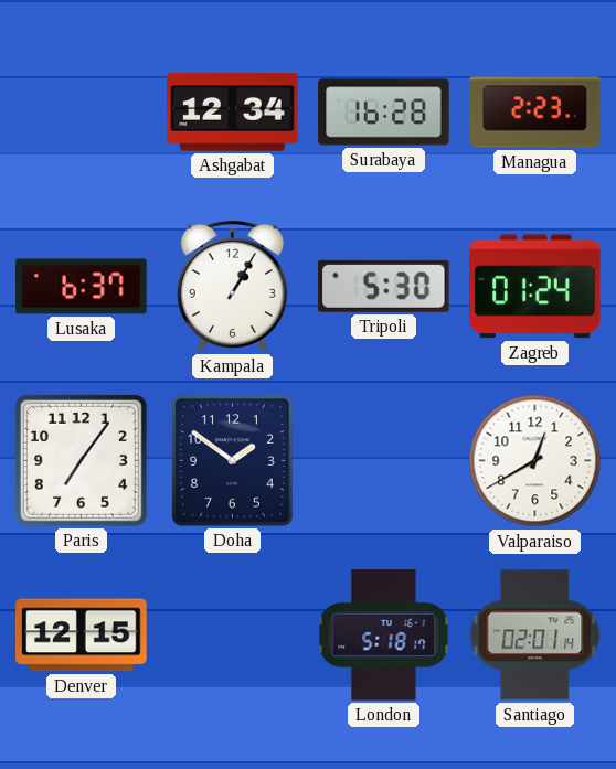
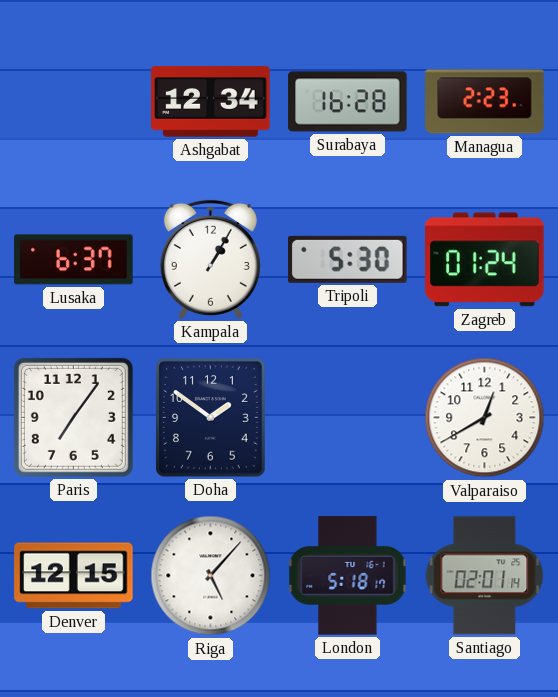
Riga: none -> 5:07
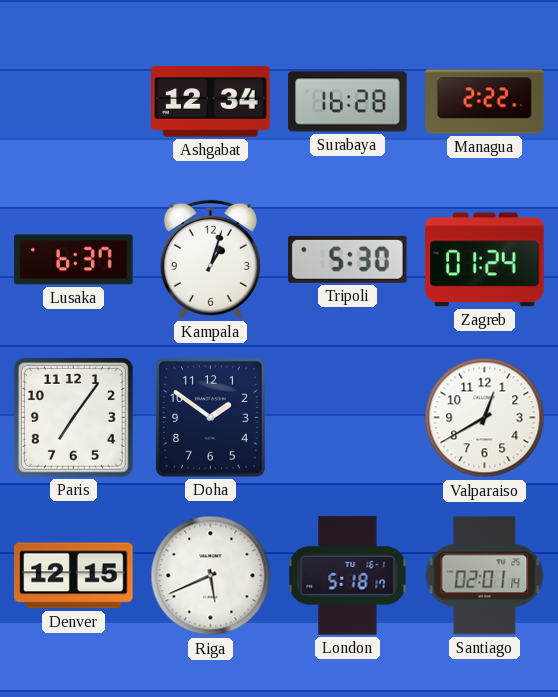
Managua: 2:23 -> 2:22
Kampala: 1:05 -> 1:03
Riga: 5:07 -> 5:41
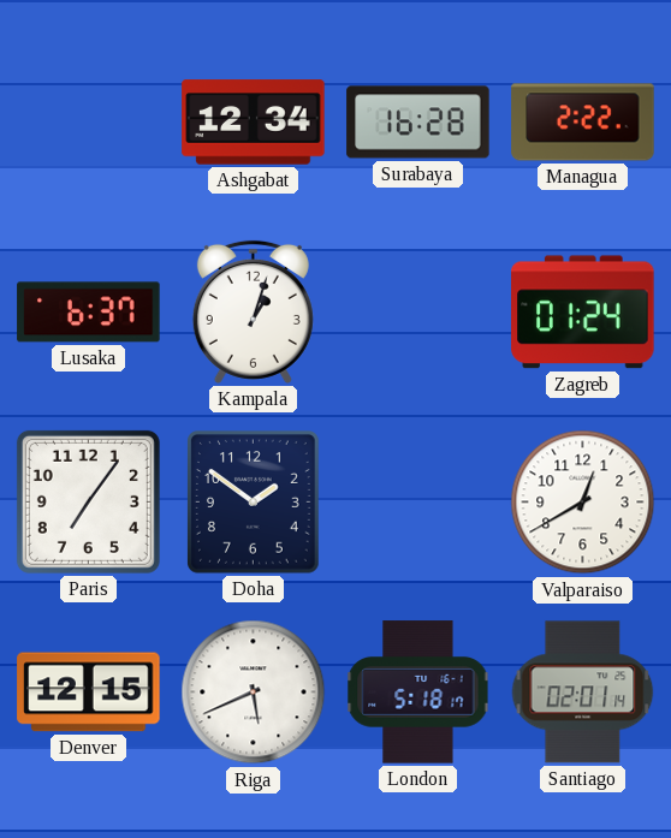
Tripoli: 5:30 -> none
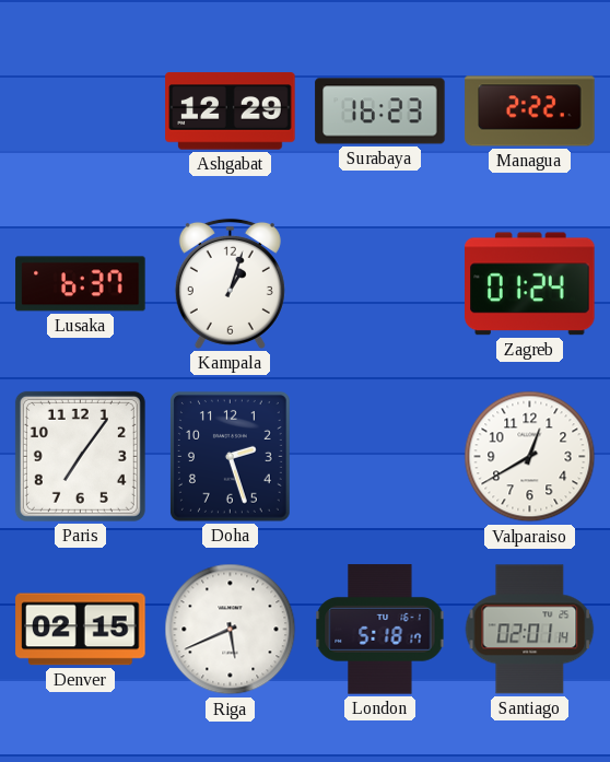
Ashgabat: 12:34 -> 12:29
Surabaya: 16:28 -> 16:23
Doha: 1:51 -> 2:27
Denver: 12:15 -> 02:15
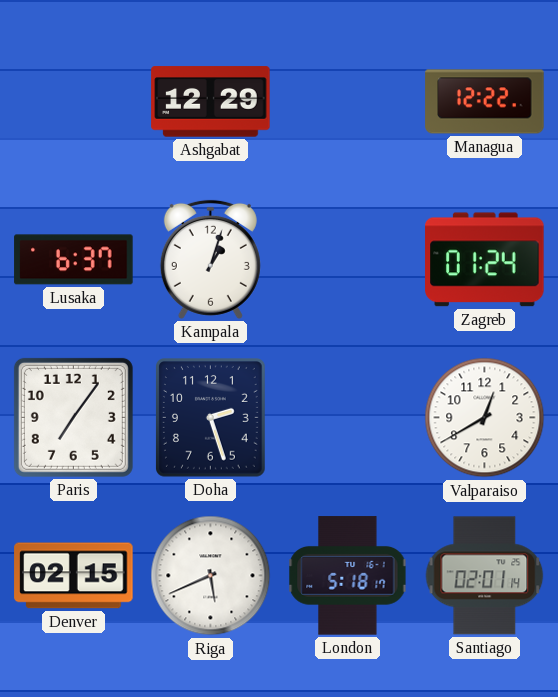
Surabaya: 16:23 -> none
Managua: 2:22 -> 12:22
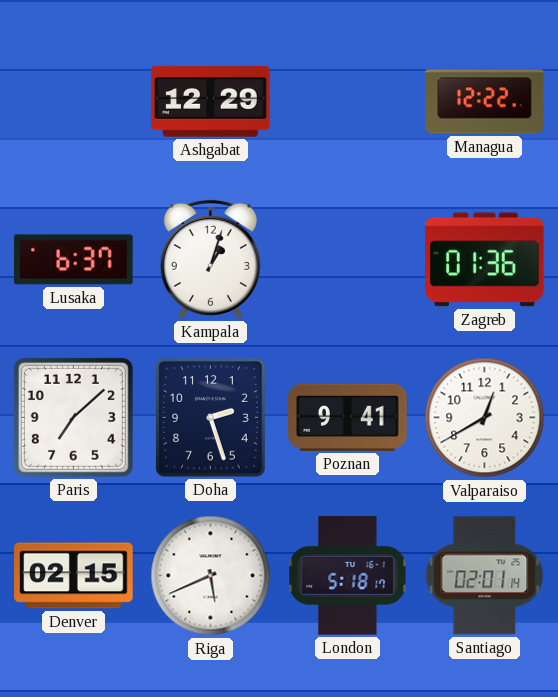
Zagreb: 01:24 -> 01:36
Paris: 7:06 -> 7:08
Poznan: none -> 9:41
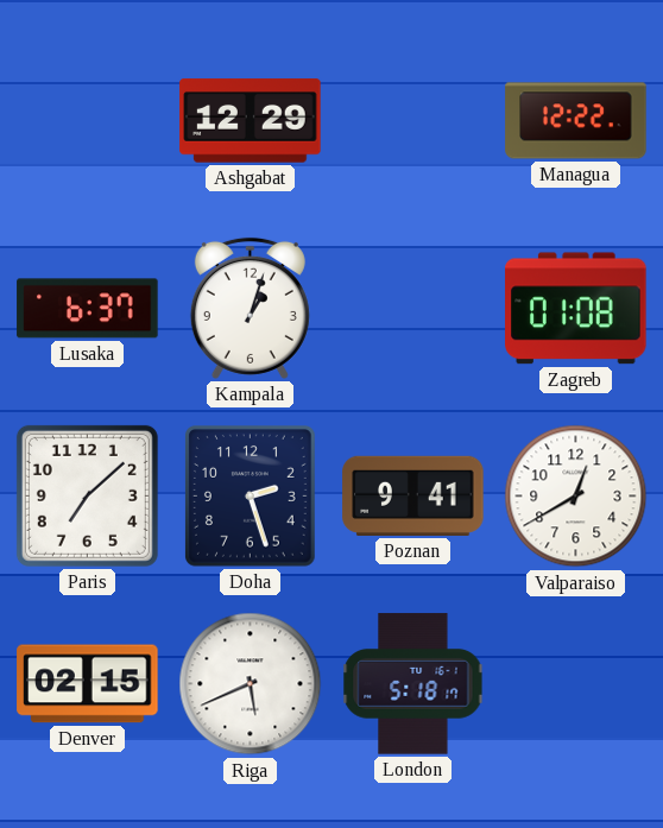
Zagreb: 01:36 -> 01:08
Santiago: 02:01 -> none
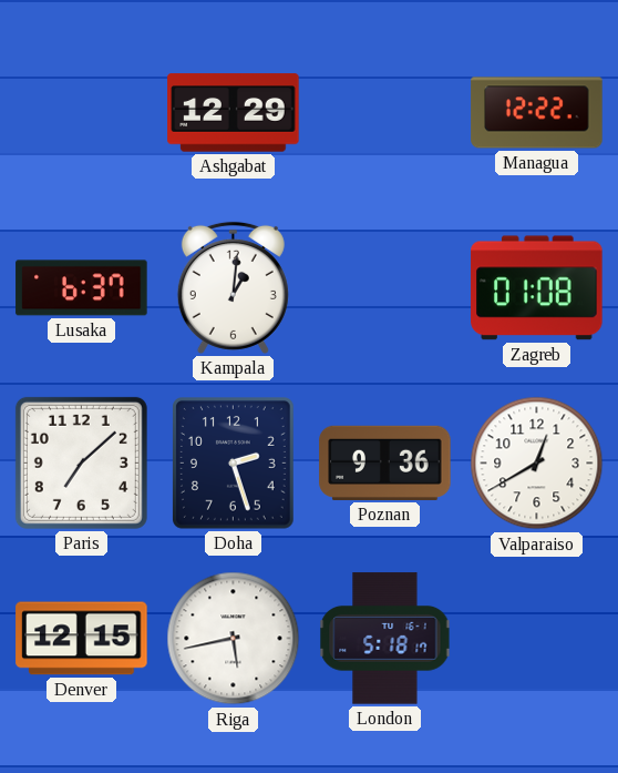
Kampala: 1:03 -> 1:01
Poznan: 9:41 -> 9:36
Denver: 02:15 -> 12:15
Riga: 5:41 -> 5:43
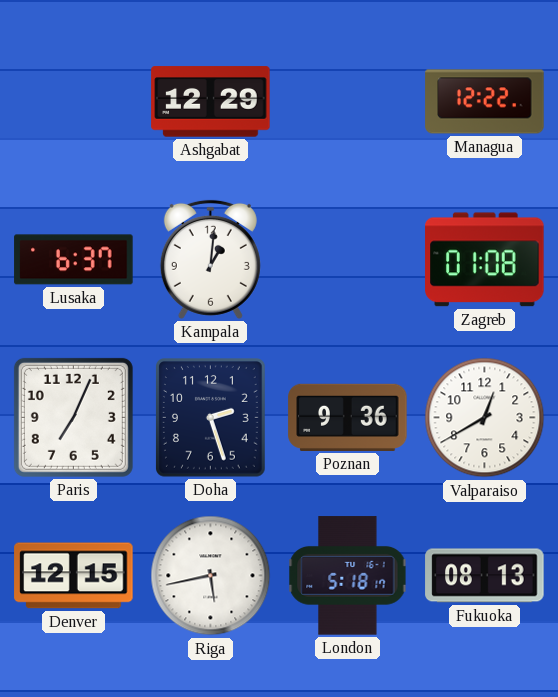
Paris: 7:08 -> 7:04
Fukuoka: none -> 08:13
